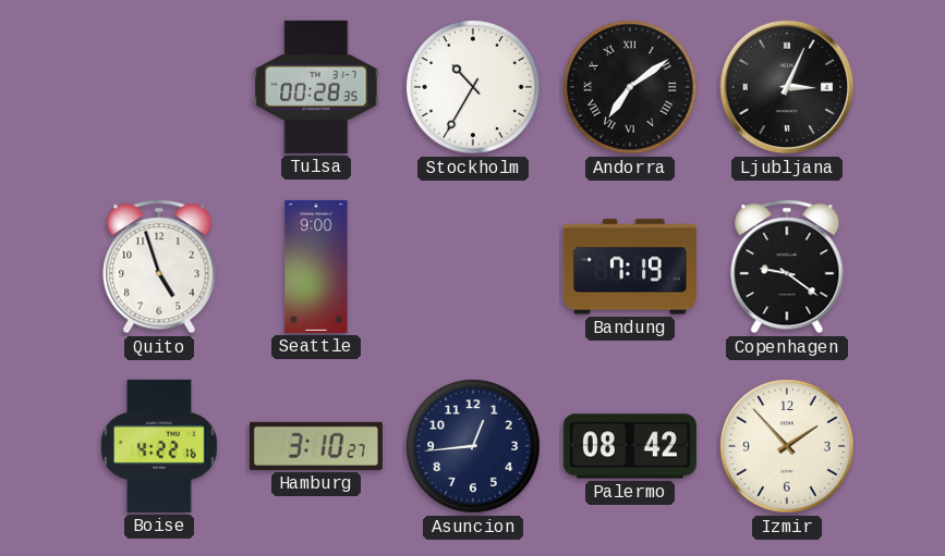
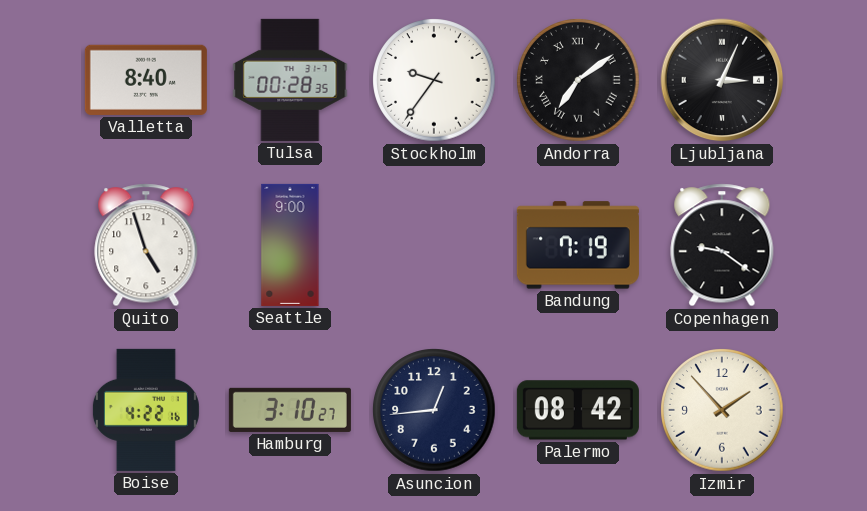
Valletta: none -> 8:40
Stockholm: 10:35 -> 9:36
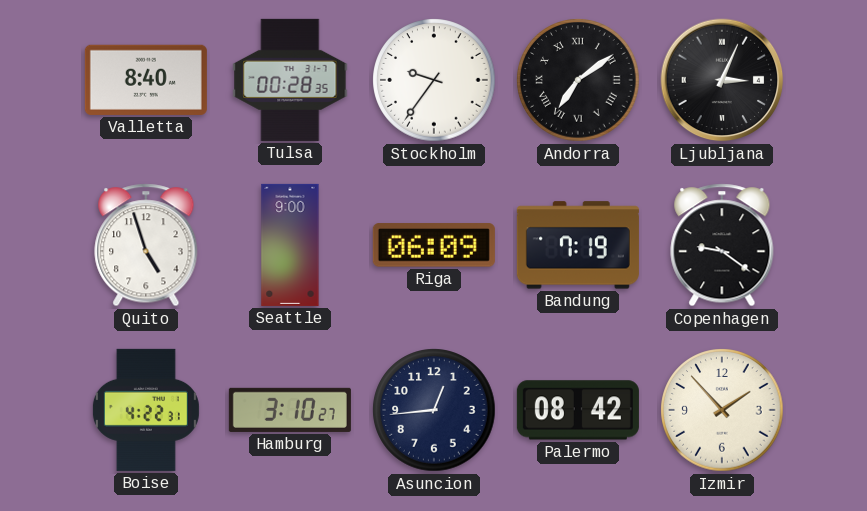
Riga: none -> 06:09
Boise: 4:22:16 -> 4:22:31
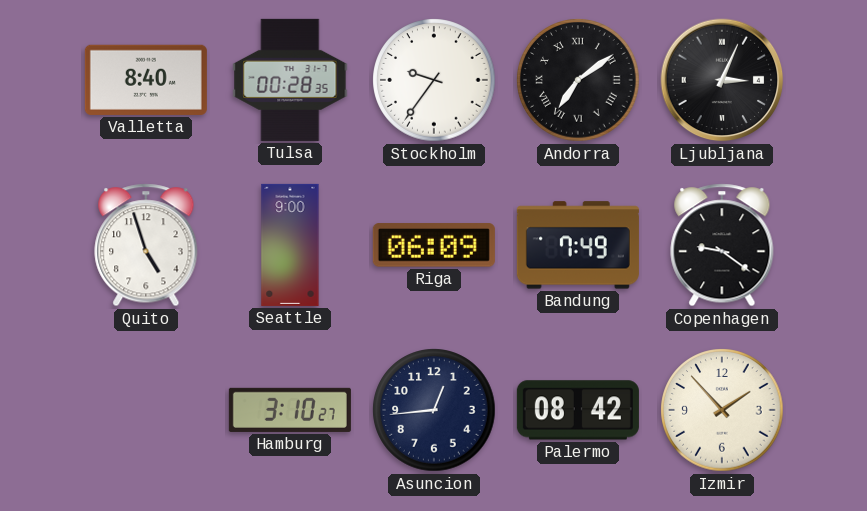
Bandung: 7:19 -> 7:49
Boise: 4:22 -> none
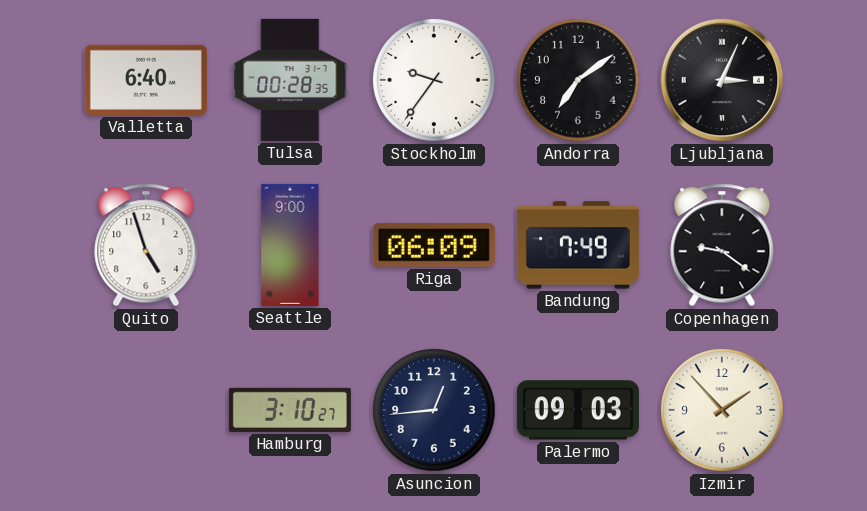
Valletta: 8:40 -> 6:40
Andorra numerals: Roman -> Arabic
Palermo: 08:42 -> 09:03
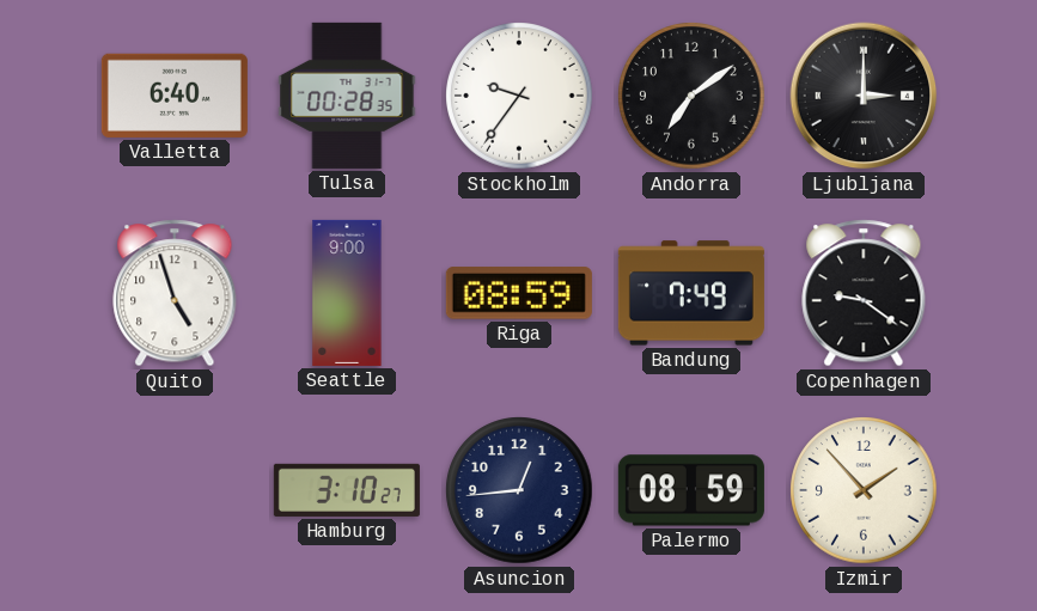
Ljubljana: 3:04 -> 3:00
Riga: 06:09 -> 08:59
Palermo: 09:03 -> 08:59
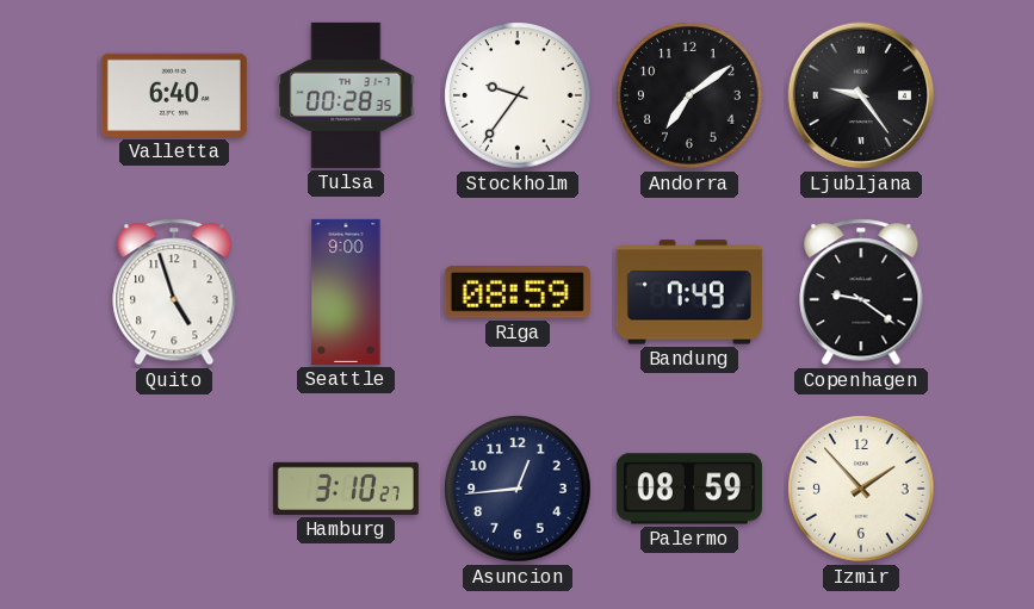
Ljubljana: 3:00 -> 9:24
